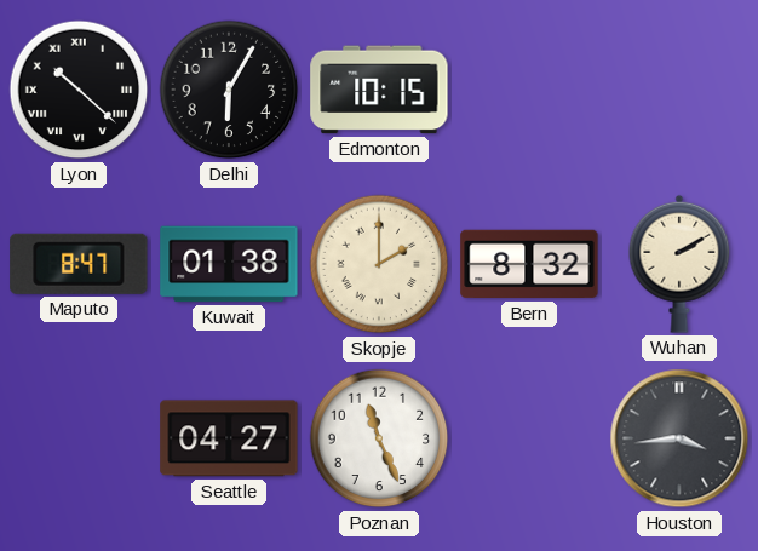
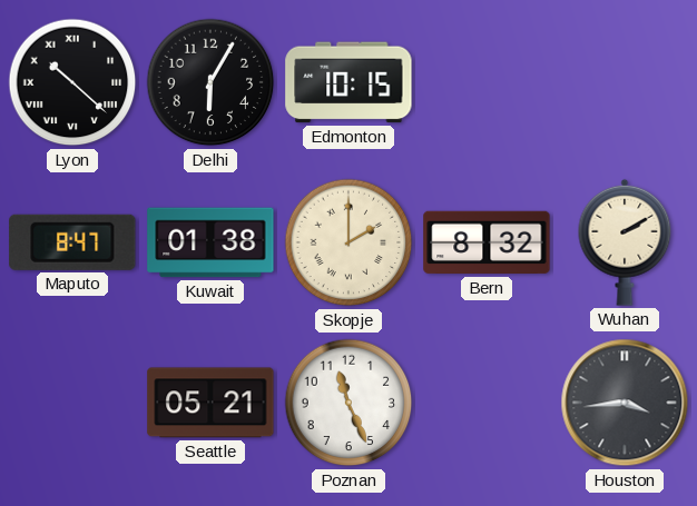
Seattle: 04:27 -> 05:21
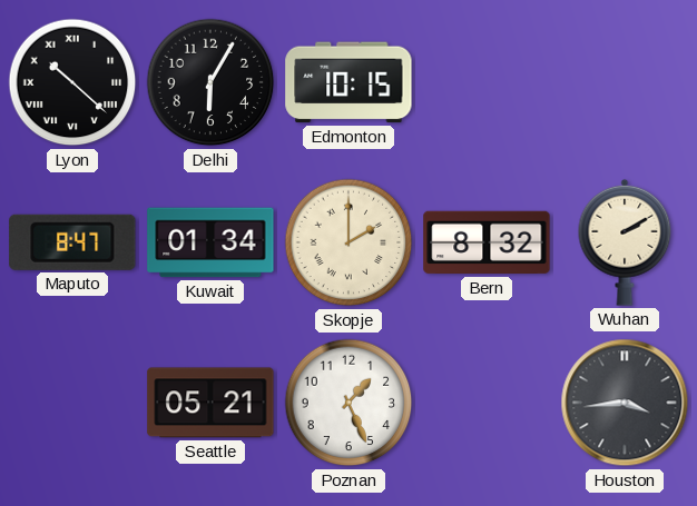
Kuwait: 01:38 -> 01:34
Poznan: 11:26 -> 1:26
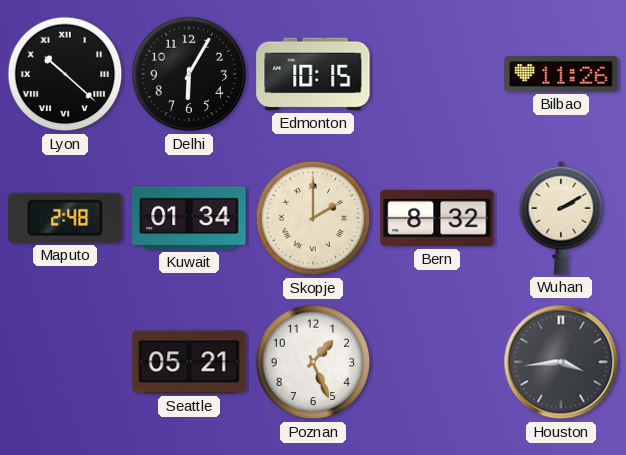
Bilbao: none -> 11:26
Maputo: 8:47 -> 2:48
